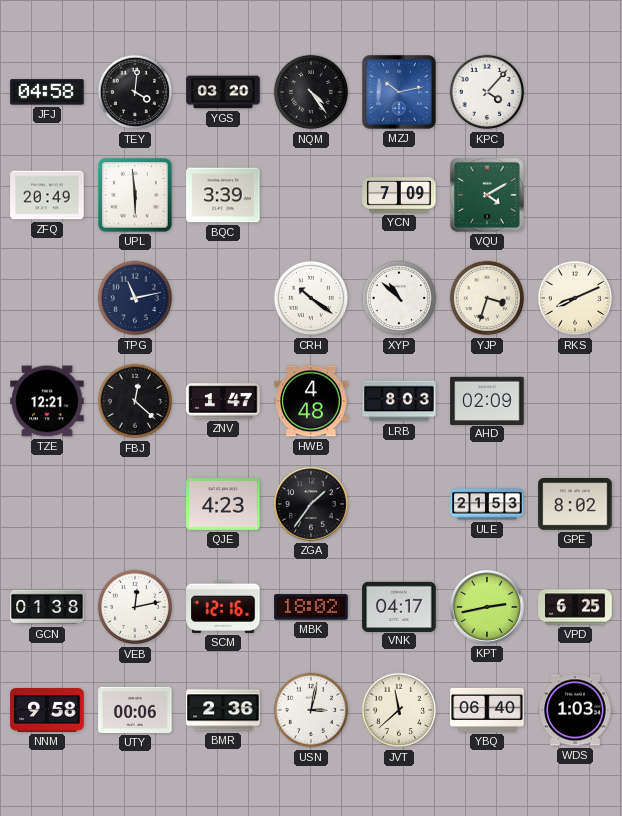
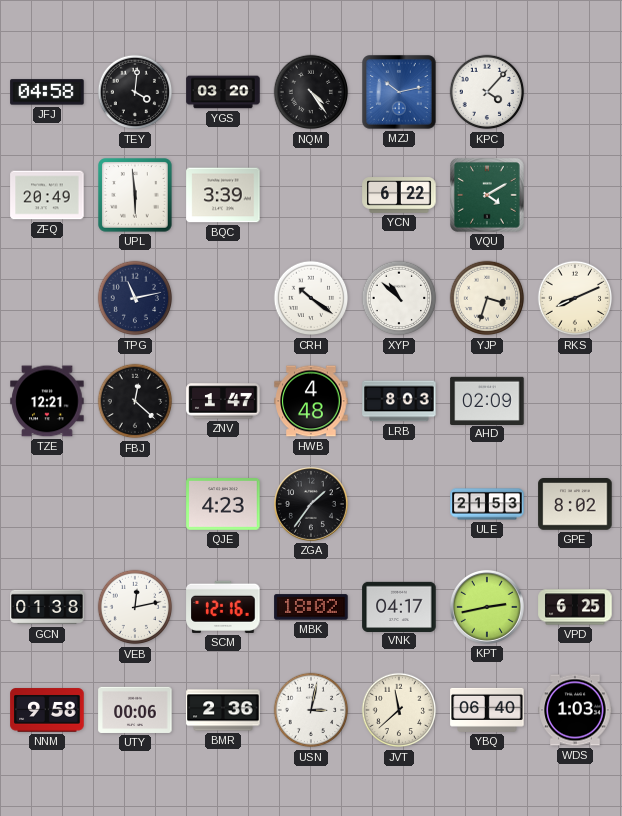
YCN: 7:09 -> 6:22
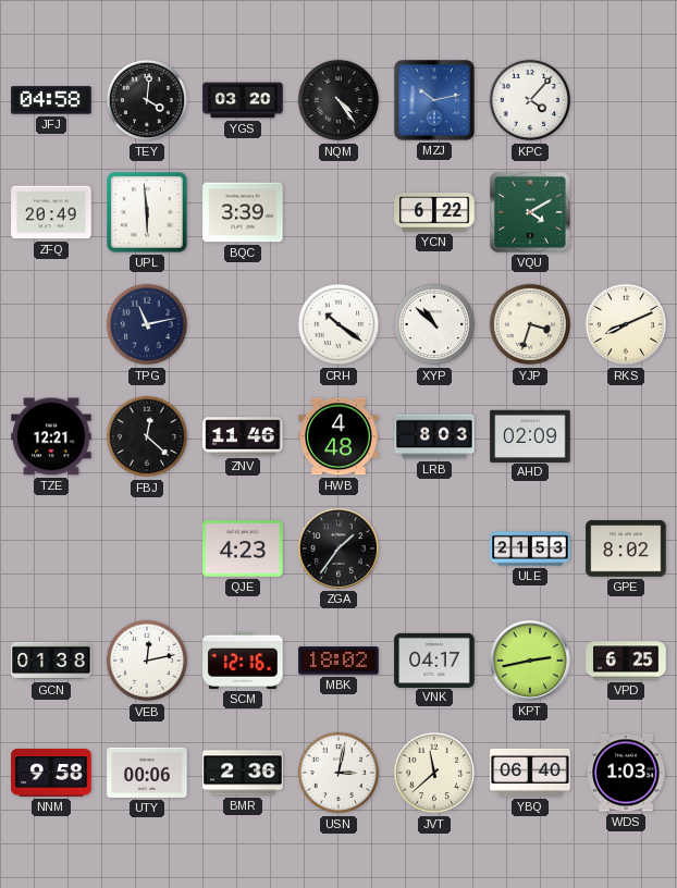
ZNV: 1:47 -> 11:46
